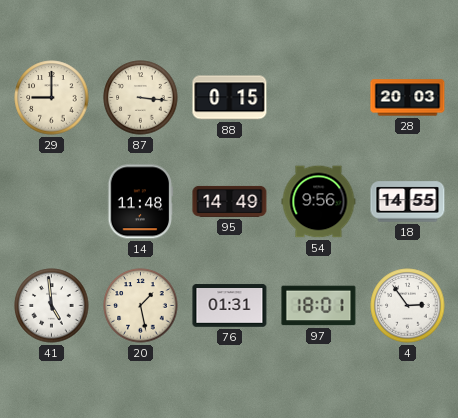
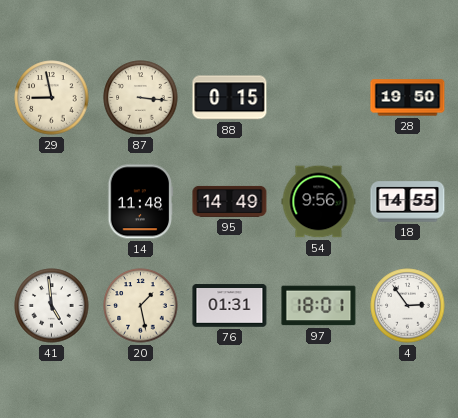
29: 9:00 -> 8:58
28: 20:03 -> 19:50
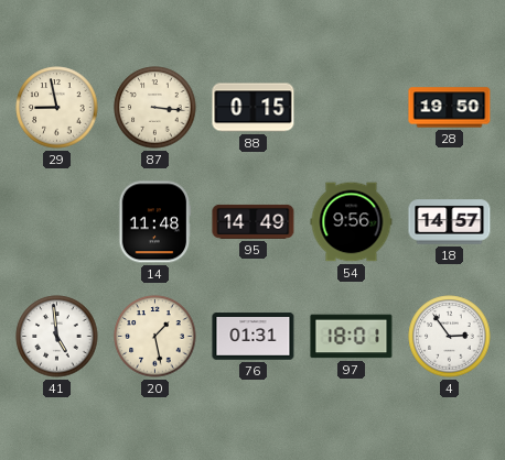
18: 14:55 -> 14:57
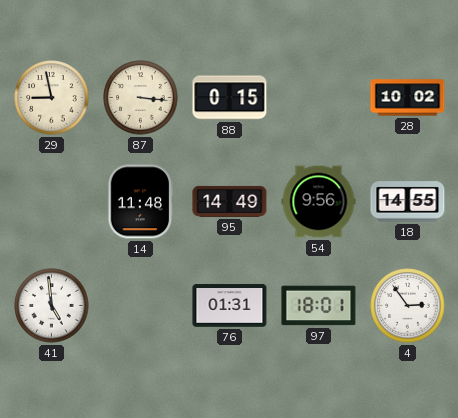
28: 19:50 -> 10:02
18: 14:57 -> 14:55
20: 1:28 -> none
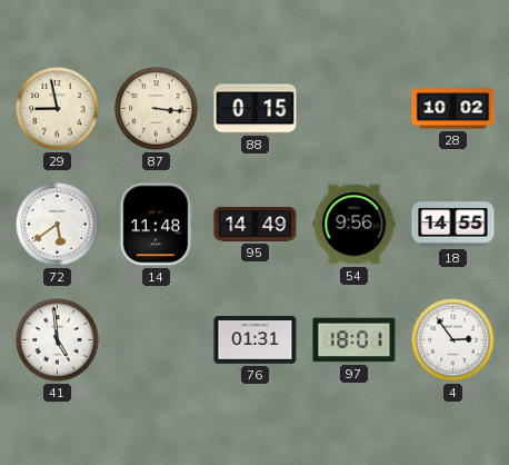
72: none -> 5:39
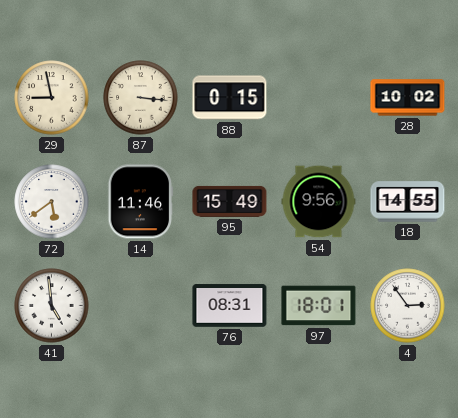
14: 11:48 -> 11:46
95: 14:49 -> 15:49
76: 01:31 -> 08:31
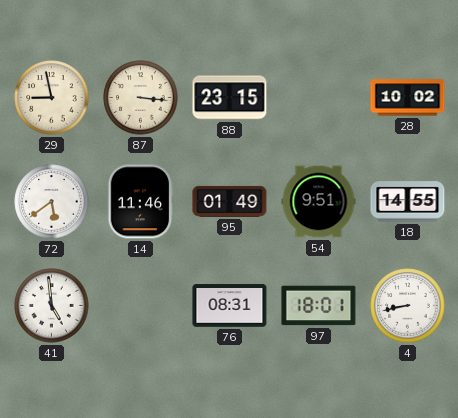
88: 0:15 -> 23:15
95: 15:49 -> 01:49
54: 9:56 -> 9:51
4: 2:54 -> 8:43
